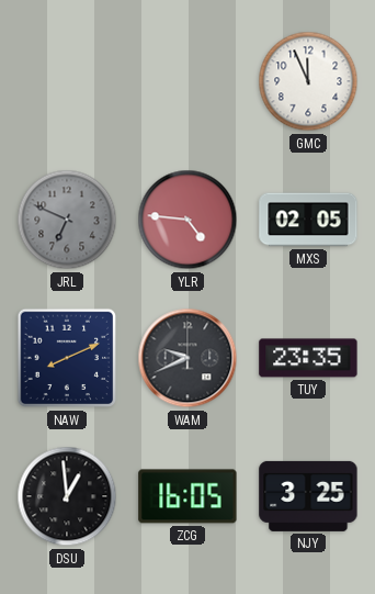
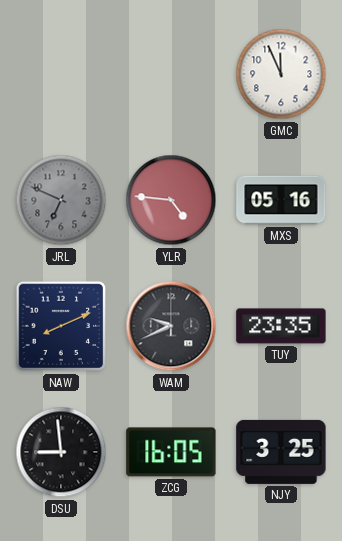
MXS: 02:05 -> 05:16
DSU: 12:59 -> 8:59
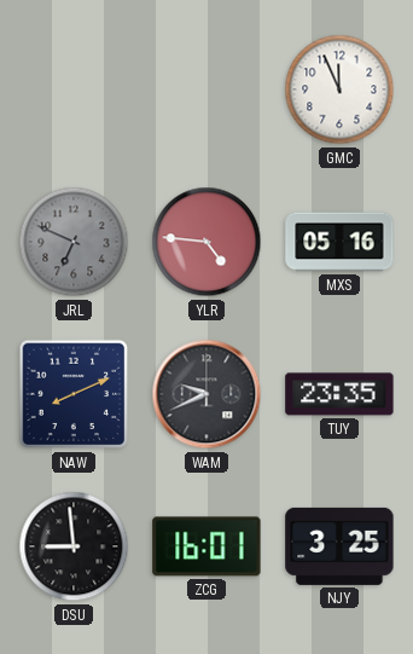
ZCG: 16:05 -> 16:01
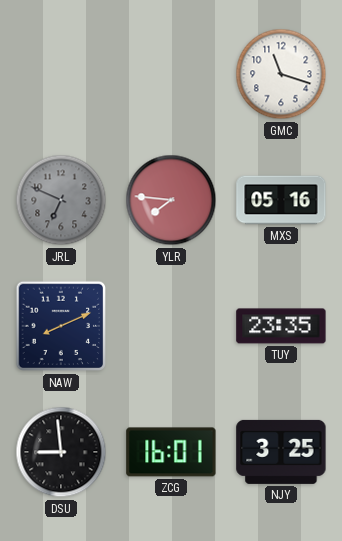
GMC: 11:56 -> 11:18
YLR: 4:46 -> 7:46
WAM: 9:41 -> none
